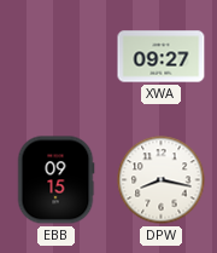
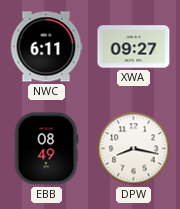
NWC: none -> 6:11
EBB: 09:15 -> 08:49
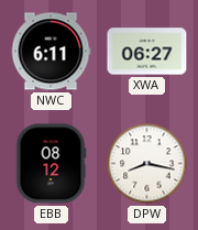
XWA: 09:27 -> 06:27
EBB: 08:49 -> 08:12
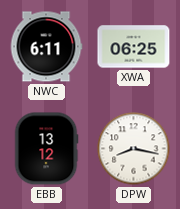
XWA: 06:27 -> 06:25
EBB: 08:12 -> 13:12
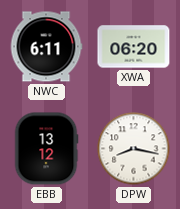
XWA: 06:25 -> 06:20
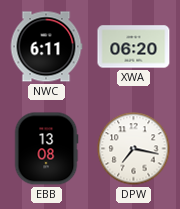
EBB: 13:12 -> 13:08
DPW: 8:17 -> 7:17
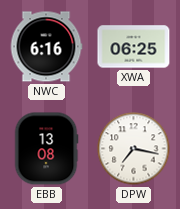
NWC: 6:11 -> 6:16
XWA: 06:20 -> 06:25
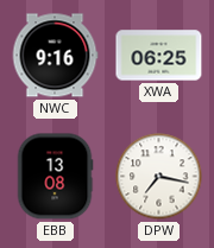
NWC: 6:16 -> 9:16
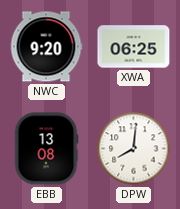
NWC: 9:16 -> 9:20
DPW: 7:17 -> 8:01
